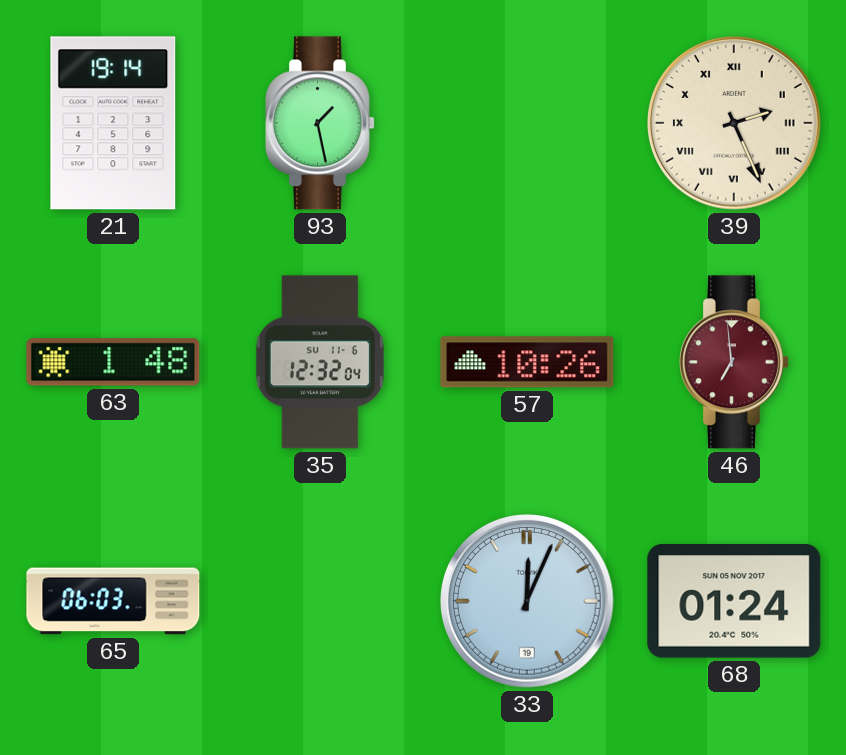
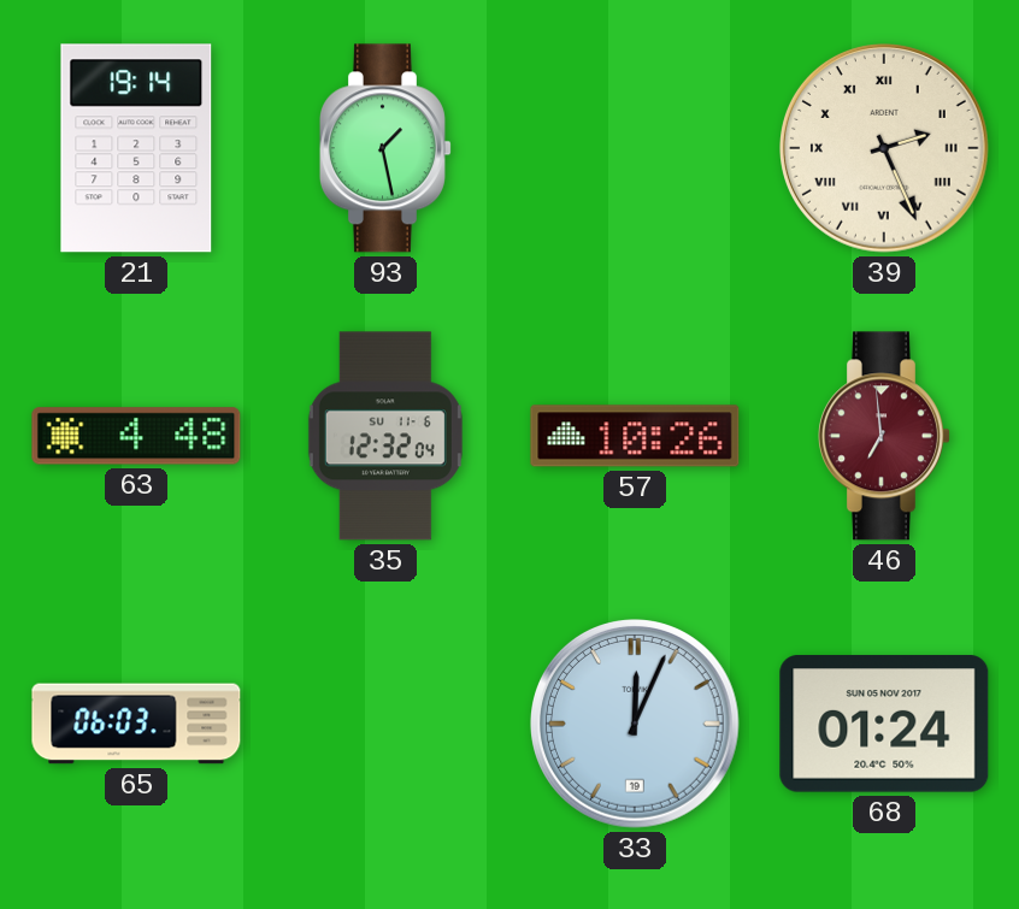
63: 1:48 -> 4:48
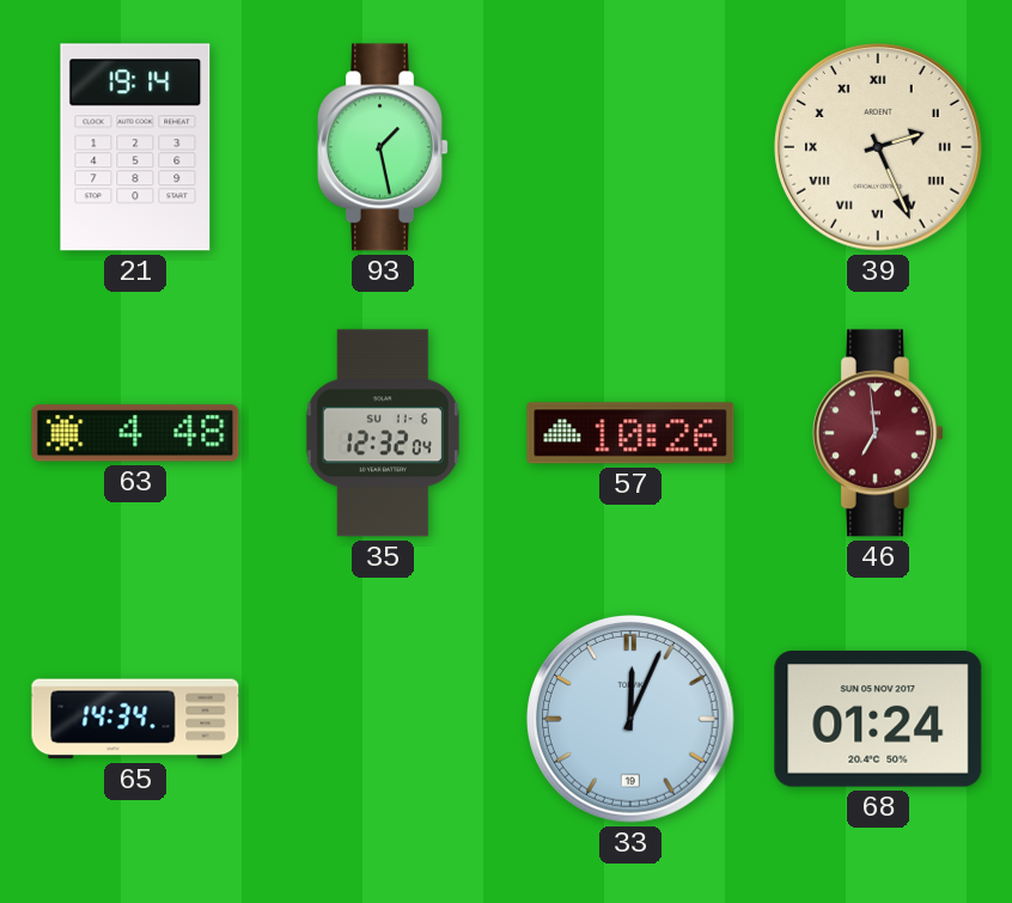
65: 06:03 -> 14:34
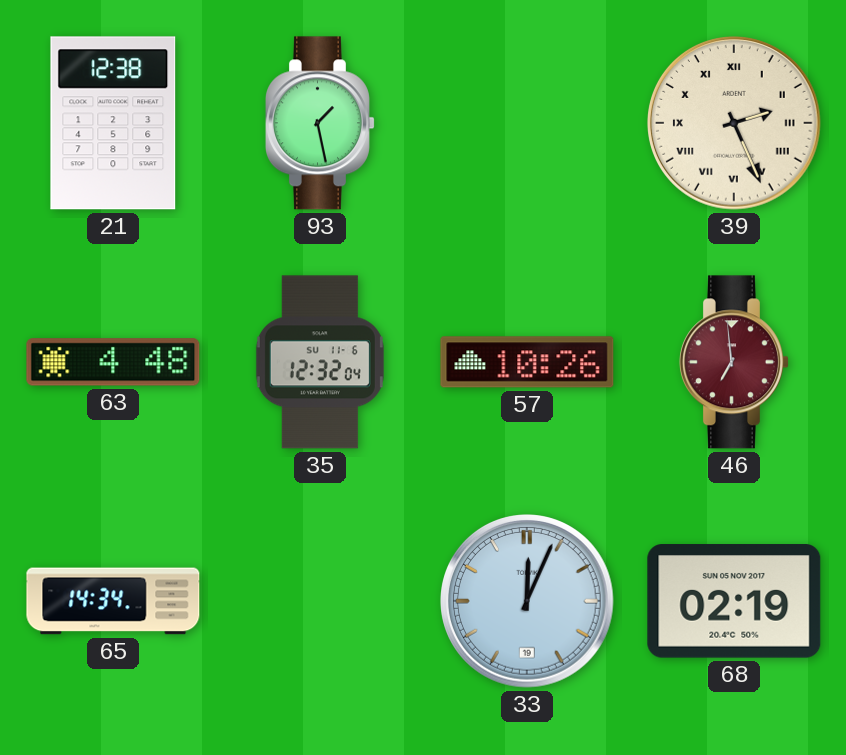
21: 19:14 -> 12:38
68: 01:24 -> 02:19
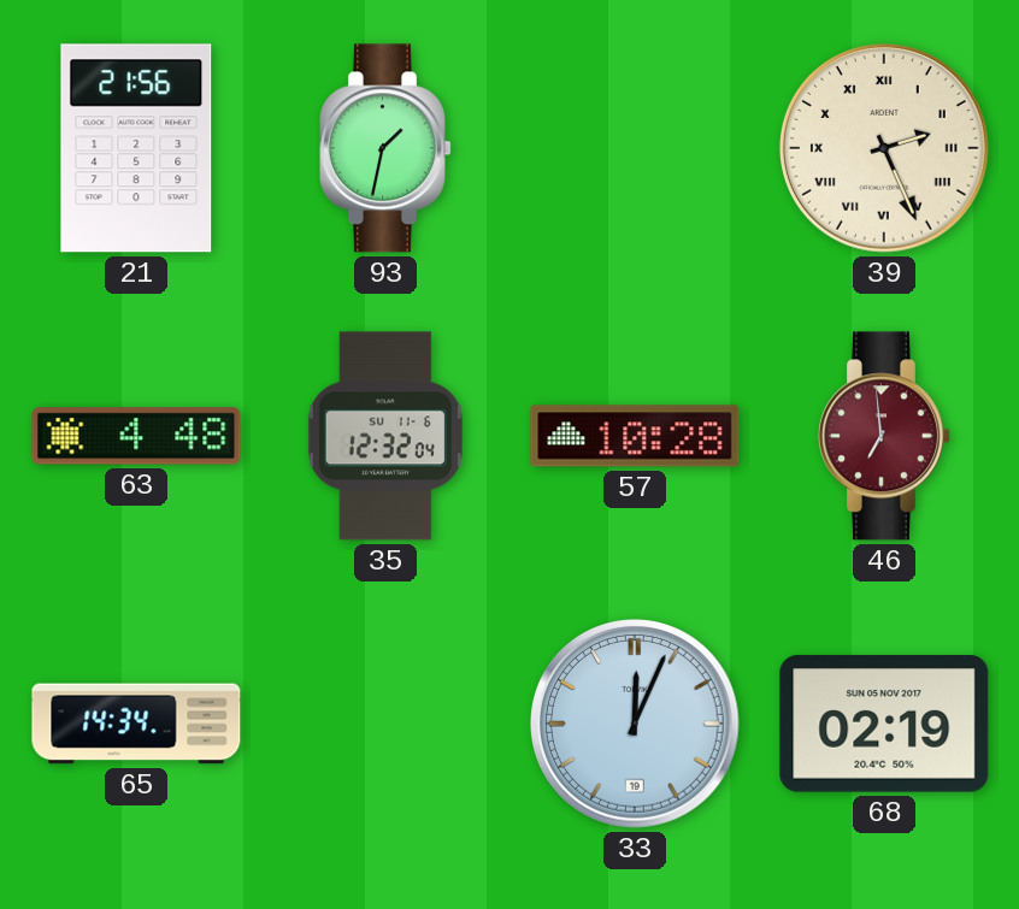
21: 12:38 -> 21:56
93: 1:28 -> 1:32
57: 10:26 -> 10:28
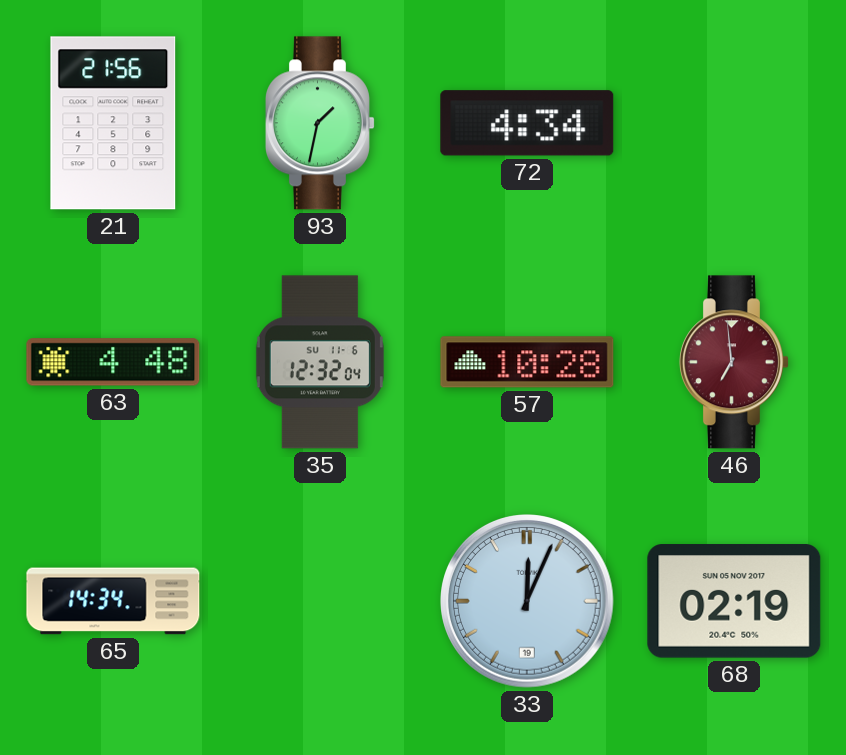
72: none -> 4:34
39: 2:26 -> none
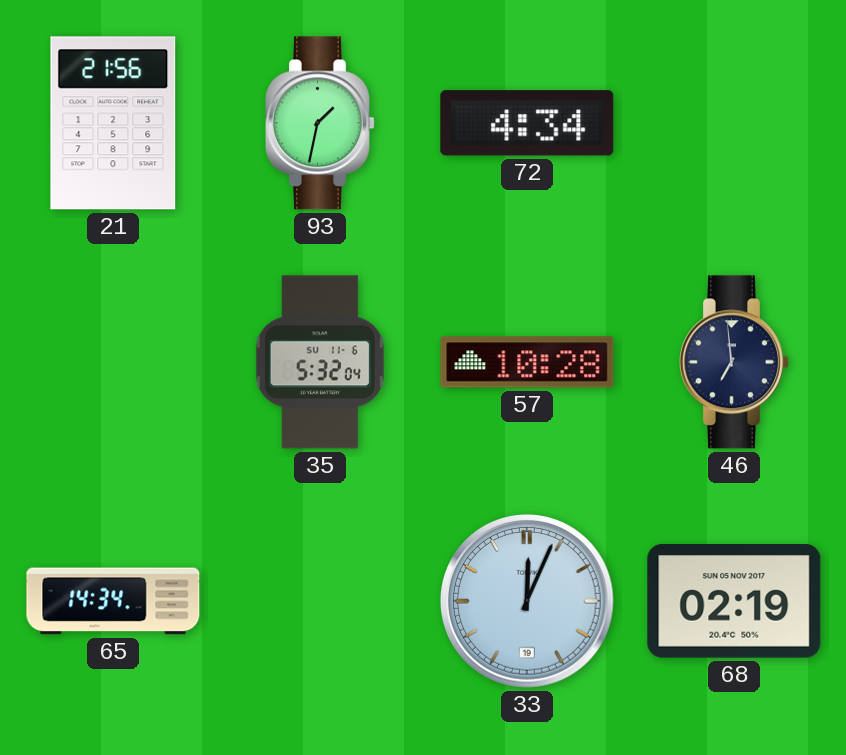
63: 4:48 -> none
35: 12:32 -> 5:32
46 dial: burgundy -> navy
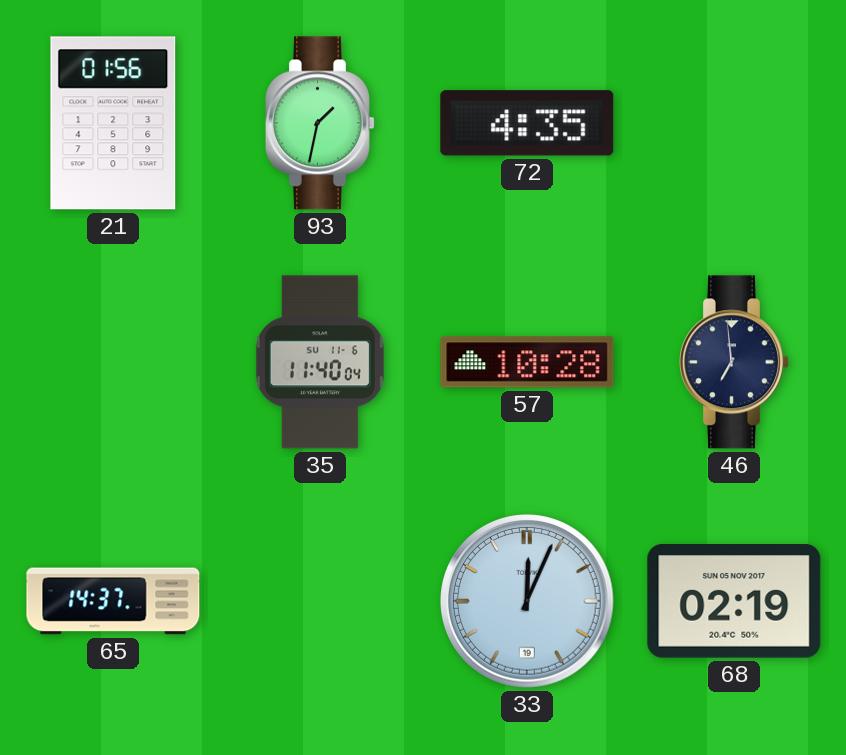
21: 21:56 -> 01:56
72: 4:34 -> 4:35
35: 5:32 -> 11:40
65: 14:34 -> 14:37
